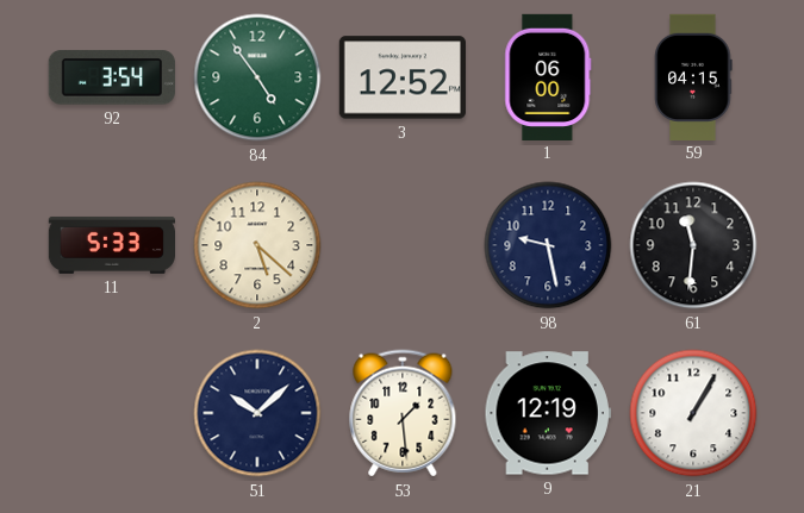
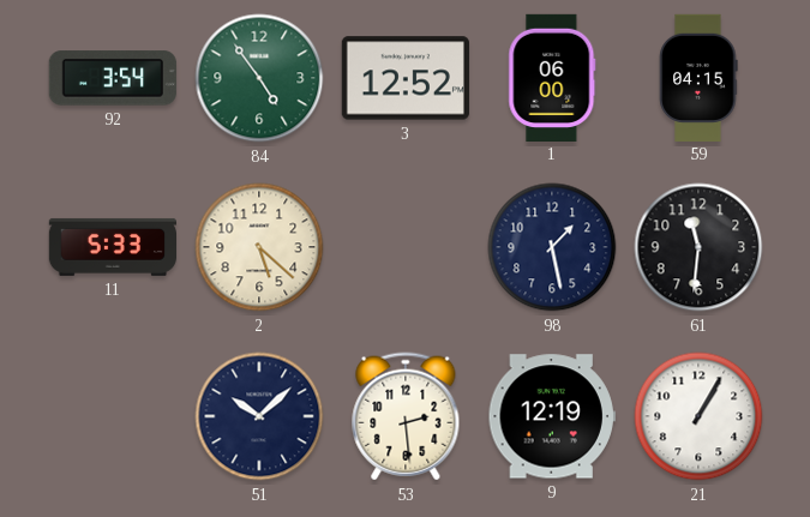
98: 9:28 -> 1:28
53: 1:29 -> 2:29
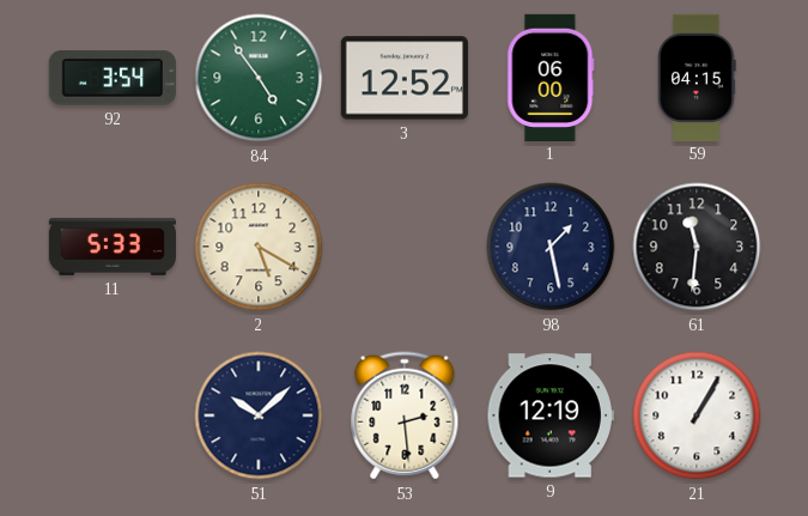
2: 5:22 -> 5:20
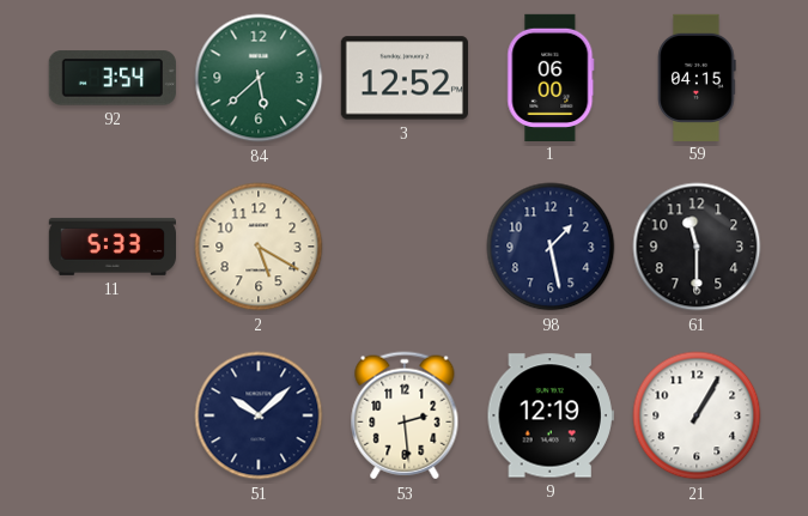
84: 4:54 -> 5:38
61: 11:31 -> 11:30
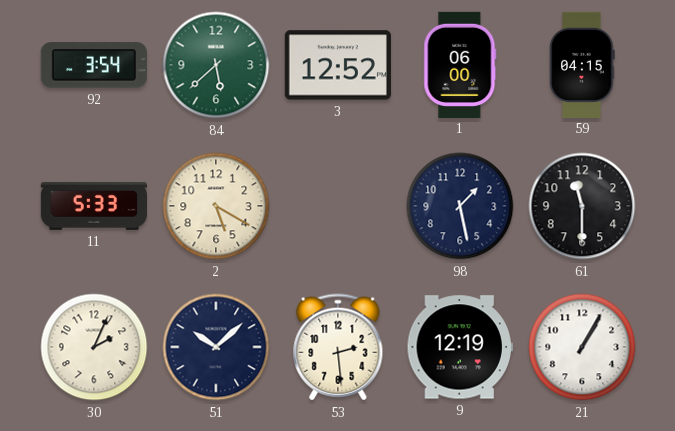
30: none -> 2:04
